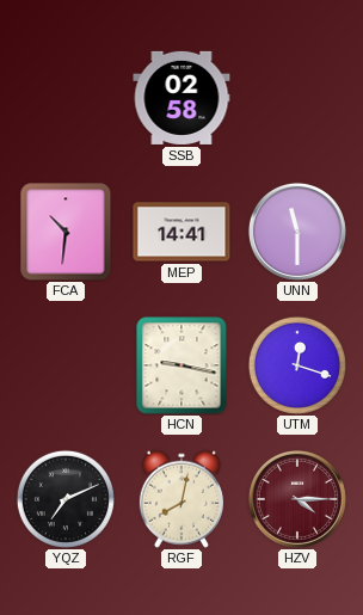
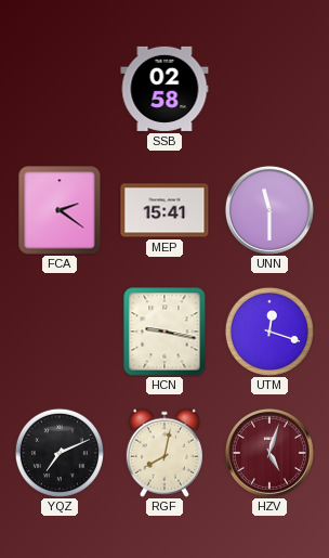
FCA: 10:31 -> 2:21
MEP: 14:41 -> 15:41
HZV: 4:15 -> 5:03
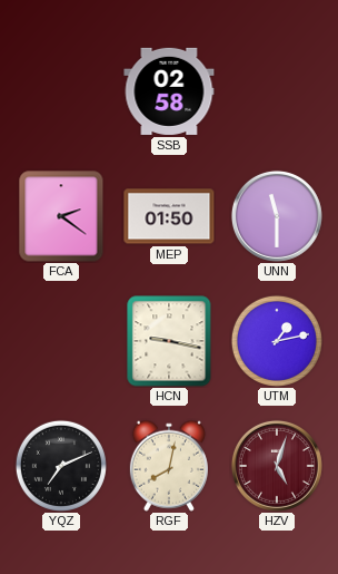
MEP: 15:41 -> 01:50
UTM: 12:18 -> 1:13
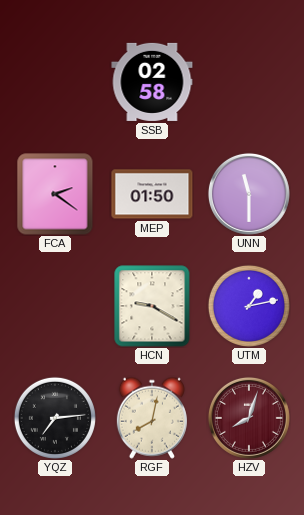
HCN: 9:17 -> 9:20
YQZ: 7:11 -> 7:14
HZV: 5:03 -> 8:03
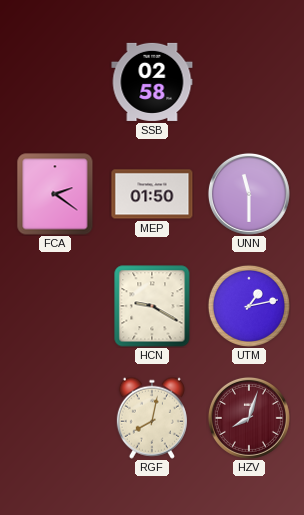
YQZ: 7:14 -> none
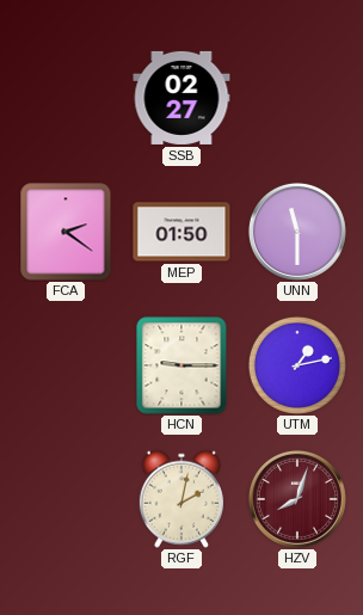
SSB: 02:58 -> 02:27
HCN: 9:20 -> 9:15
RGF: 8:02 -> 2:02
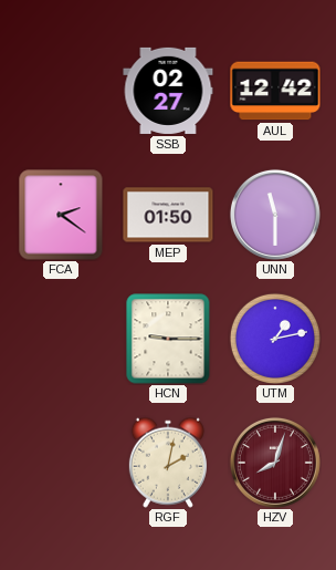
AUL: none -> 12:42
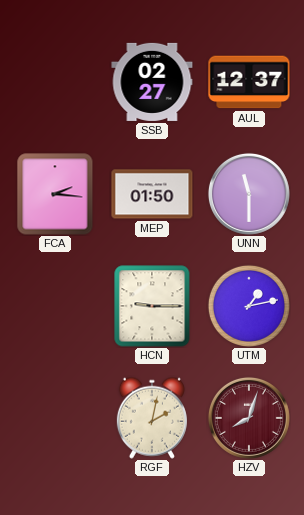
AUL: 12:42 -> 12:37
FCA: 2:21 -> 2:16
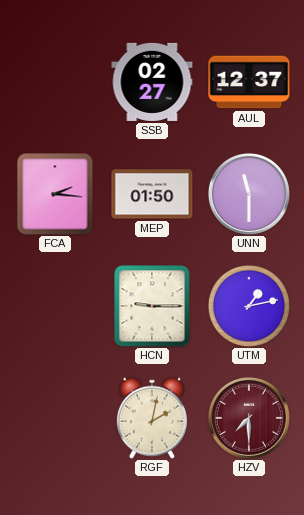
HZV: 8:03 -> 7:30
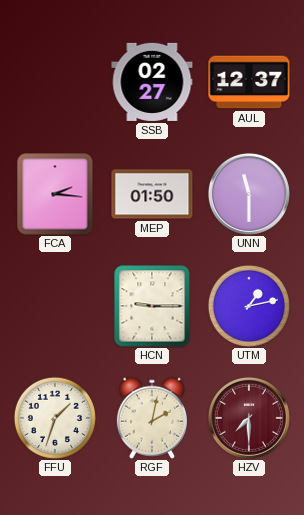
FFU: none -> 1:33
